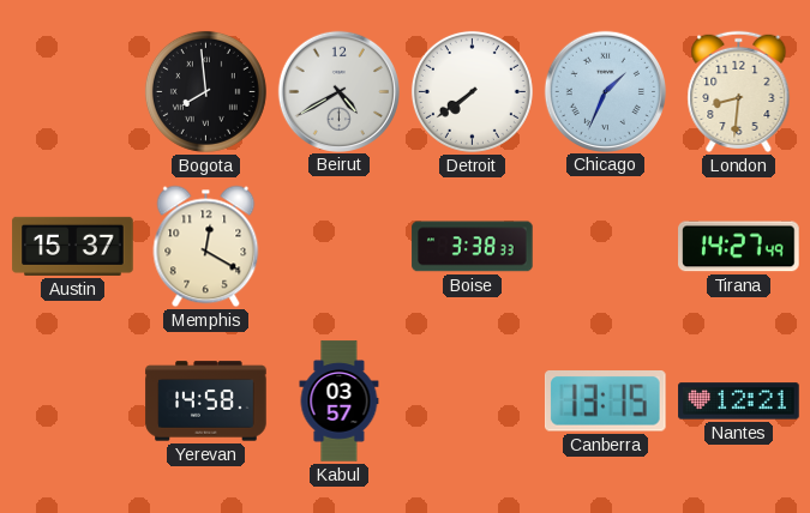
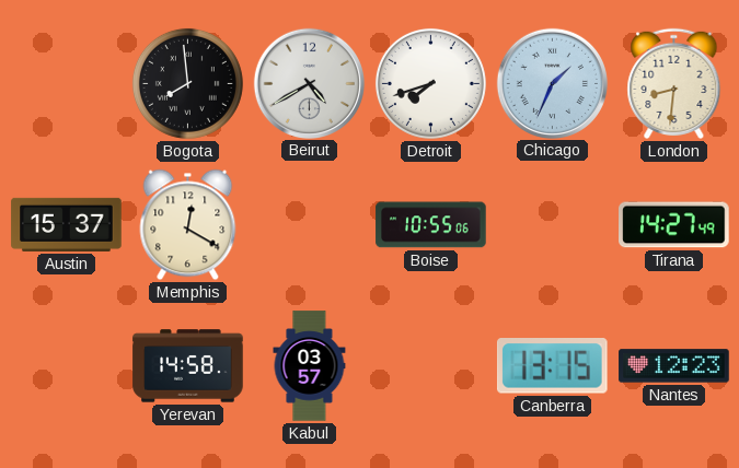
Detroit: 7:39 -> 7:42
Boise: 3:38 -> 10:55
Nantes: 12:21 -> 12:23
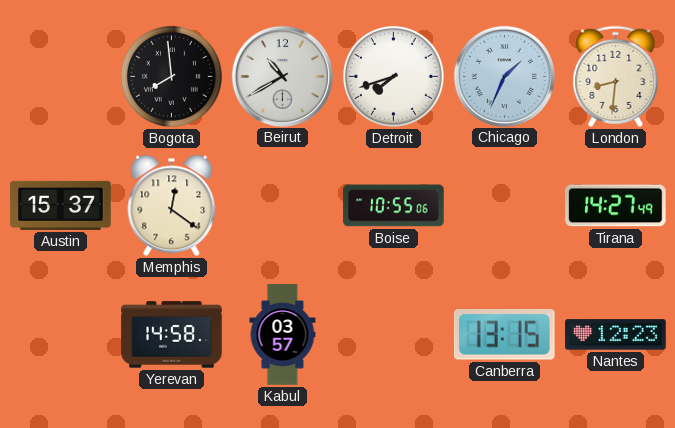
Beirut: 4:40 -> 10:40
Memphis: 12:20 -> 12:21
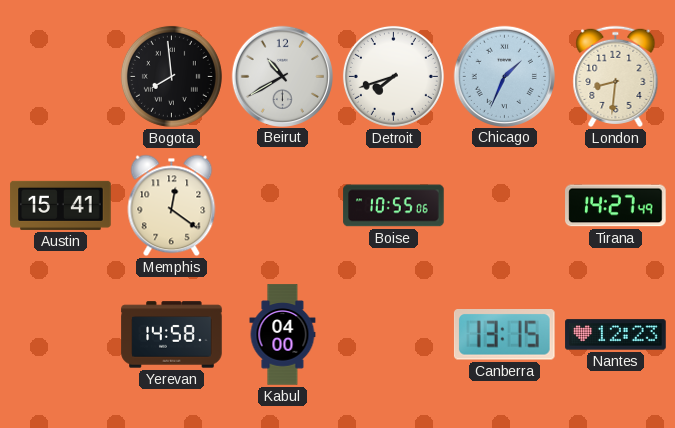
Austin: 15:37 -> 15:41
Kabul: 03:57 -> 04:00
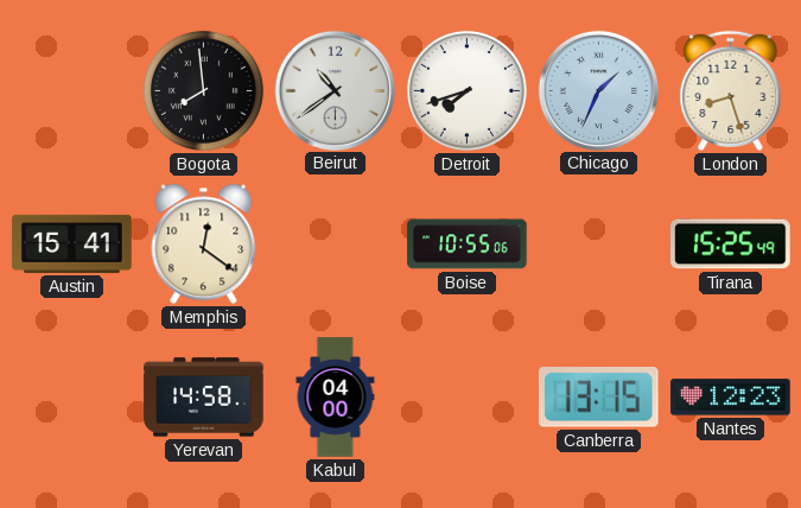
Beirut: 10:40 -> 10:39
London: 8:31 -> 8:27
Tirana: 14:27 -> 15:25
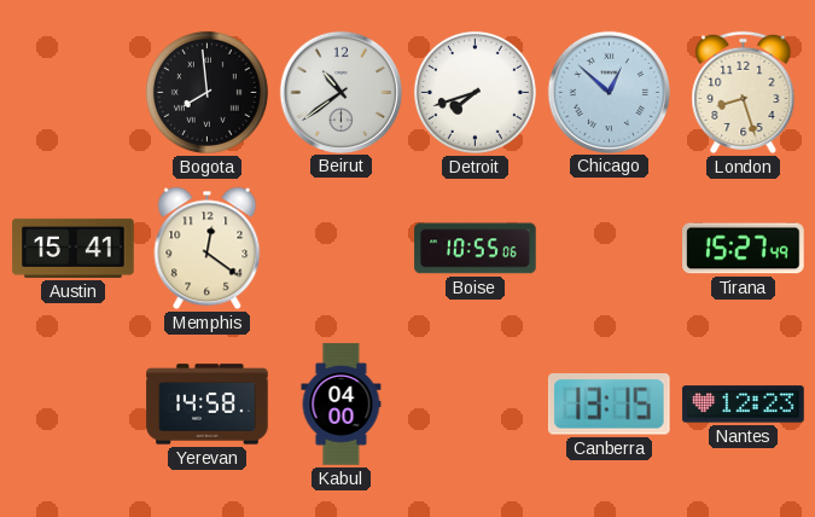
Chicago: 1:34 -> 12:52
Tirana: 15:25 -> 15:27
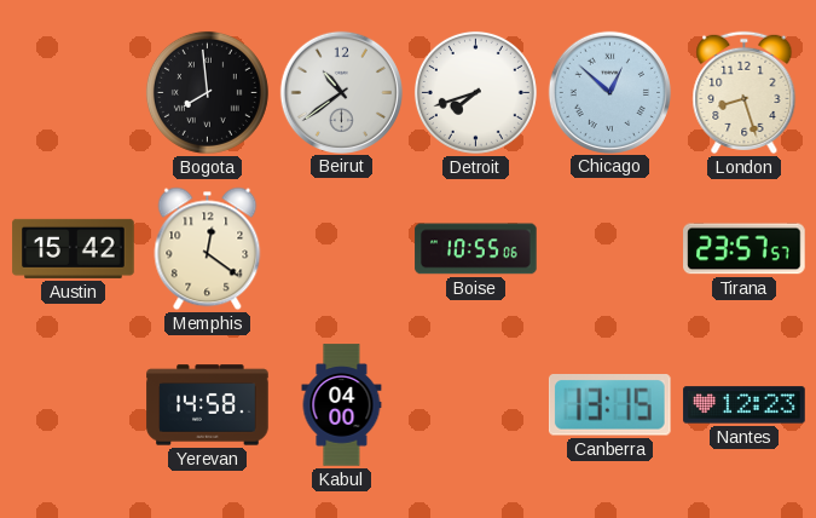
Austin: 15:41 -> 15:42
Tirana: 15:27 -> 23:57
